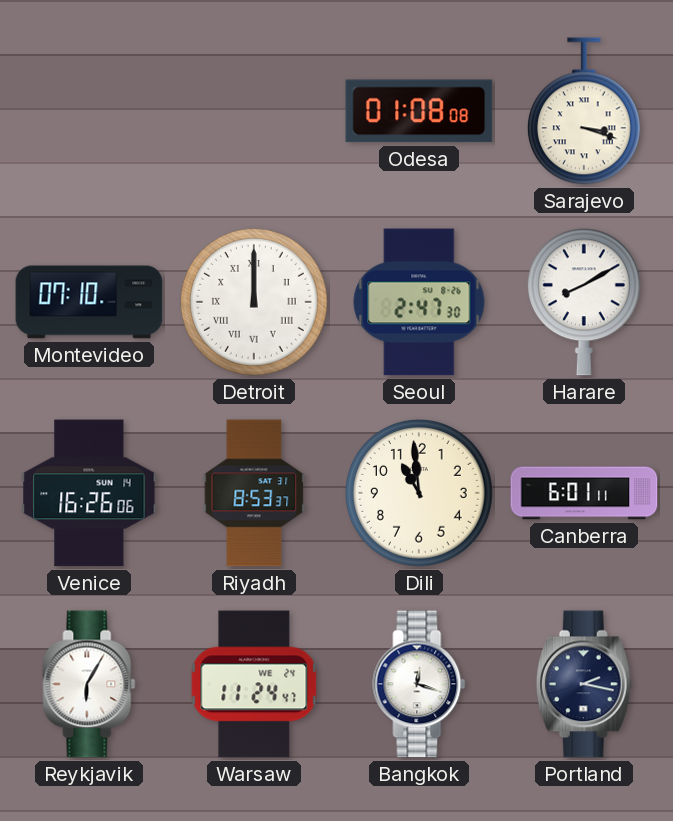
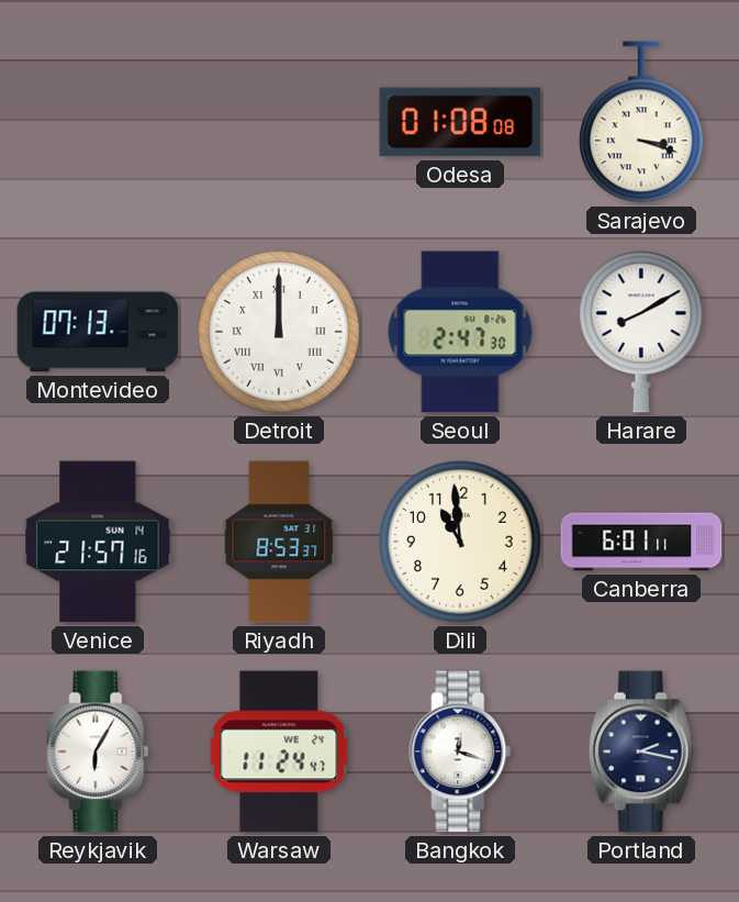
Montevideo: 07:10 -> 07:13
Venice: 16:26 -> 21:57
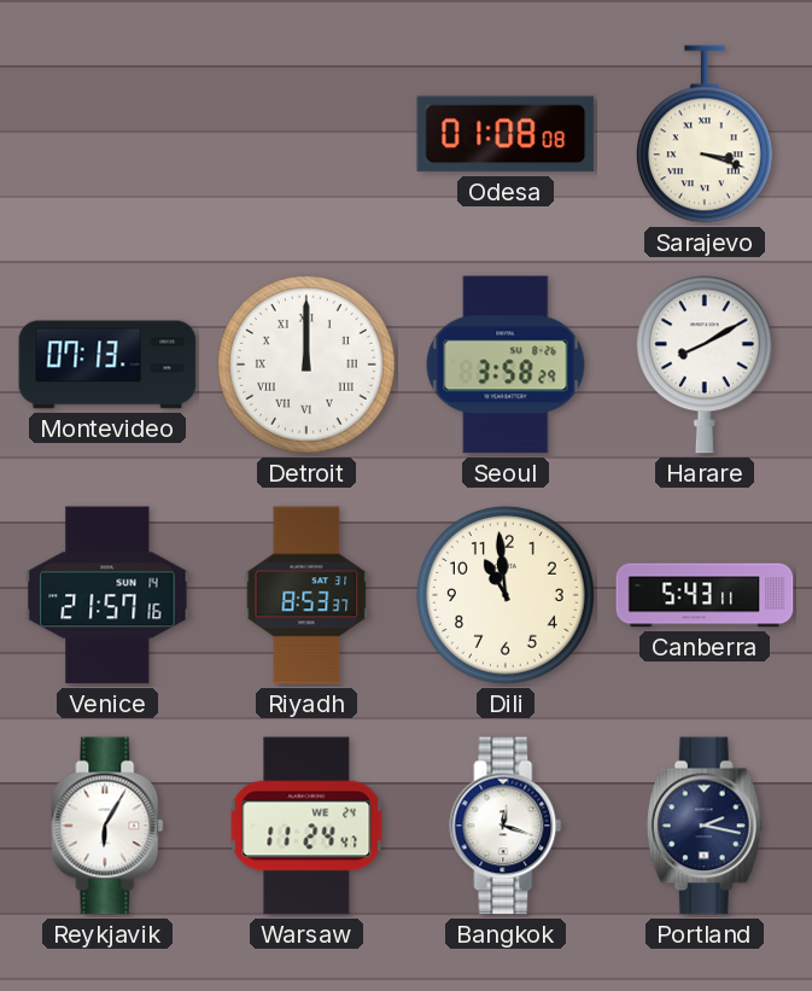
Seoul: 2:47 -> 3:58
Canberra: 6:01 -> 5:43
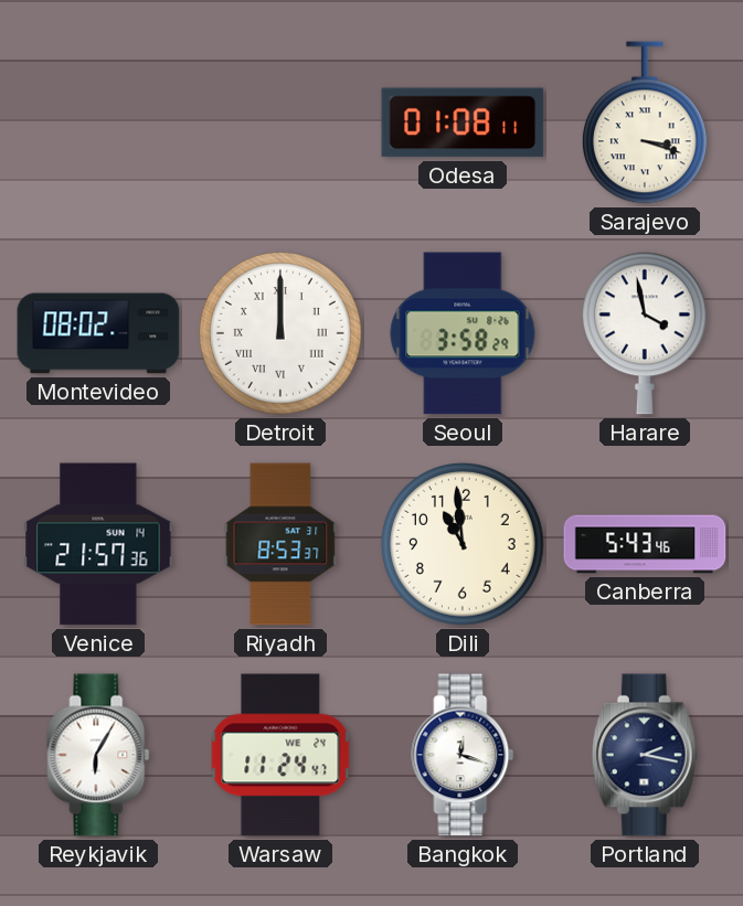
Odesa: 01:08:08 -> 01:08:11
Montevideo: 07:13 -> 08:02
Harare: 8:10 -> 3:58
Venice: 21:57:16 -> 21:57:36
Canberra: 5:43:11 -> 5:43:46
